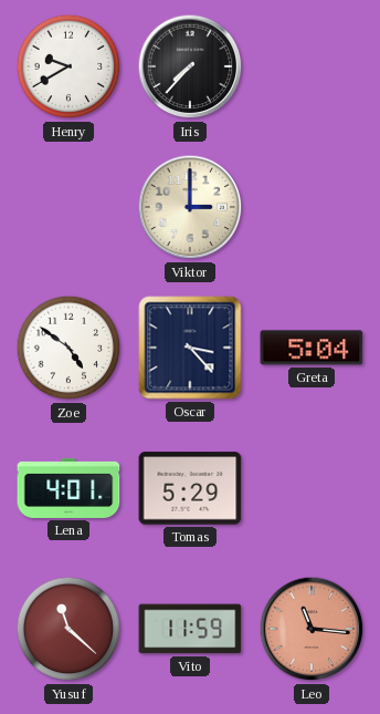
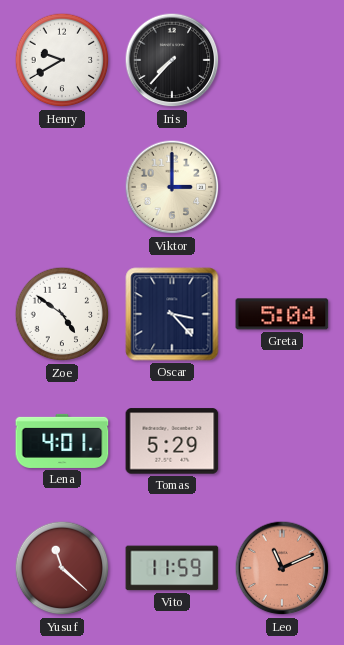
Leo: 11:16 -> 11:11
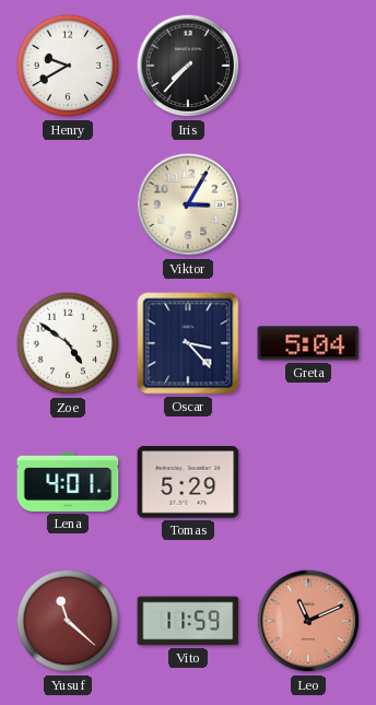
Viktor: 3:00 -> 3:05
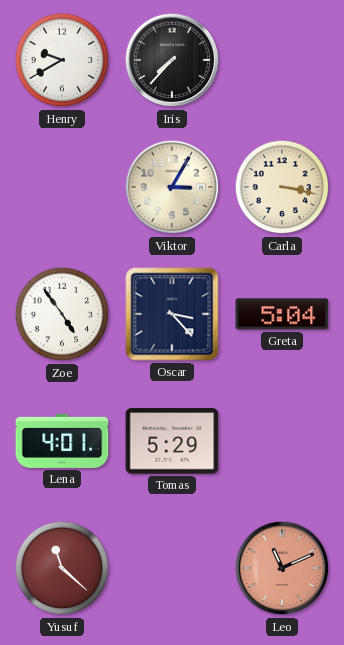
Carla: none -> 3:17
Zoe: 4:51 -> 4:54
Vito: 11:59 -> none
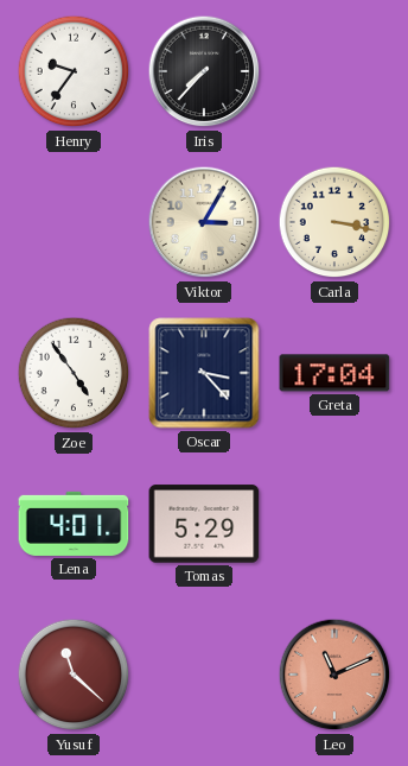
Henry: 9:40 -> 9:36
Greta: 5:04 -> 17:04
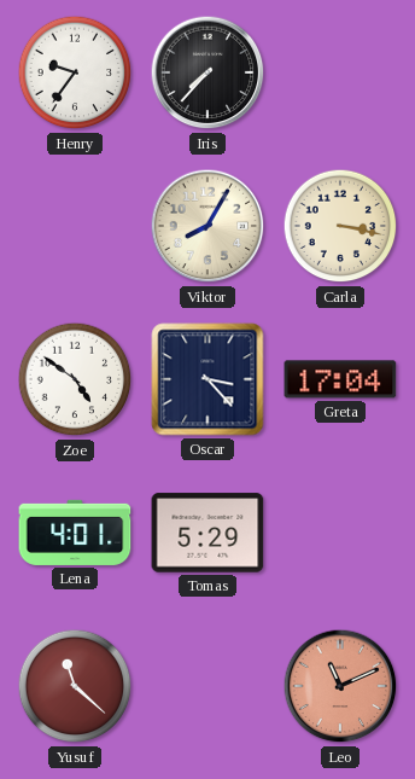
Viktor: 3:05 -> 8:05
Zoe: 4:54 -> 4:51
